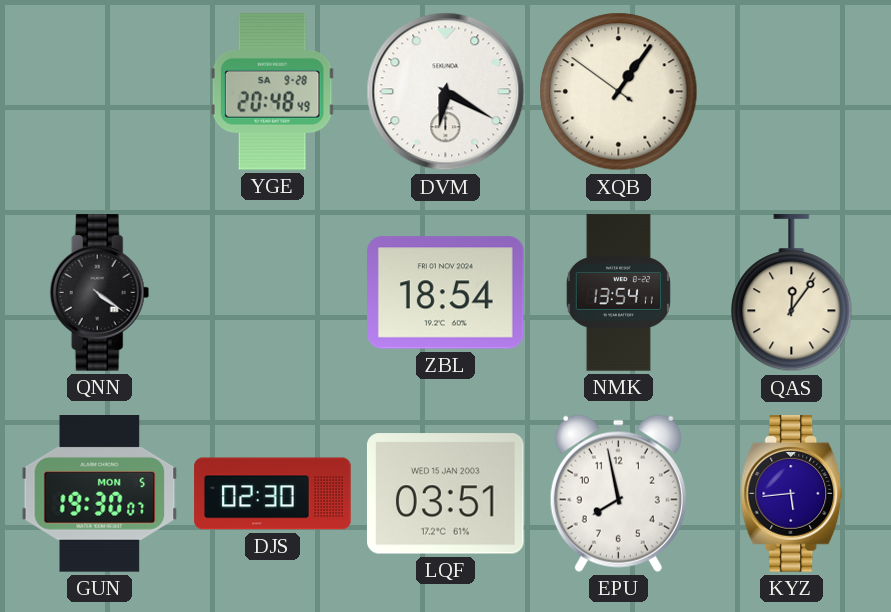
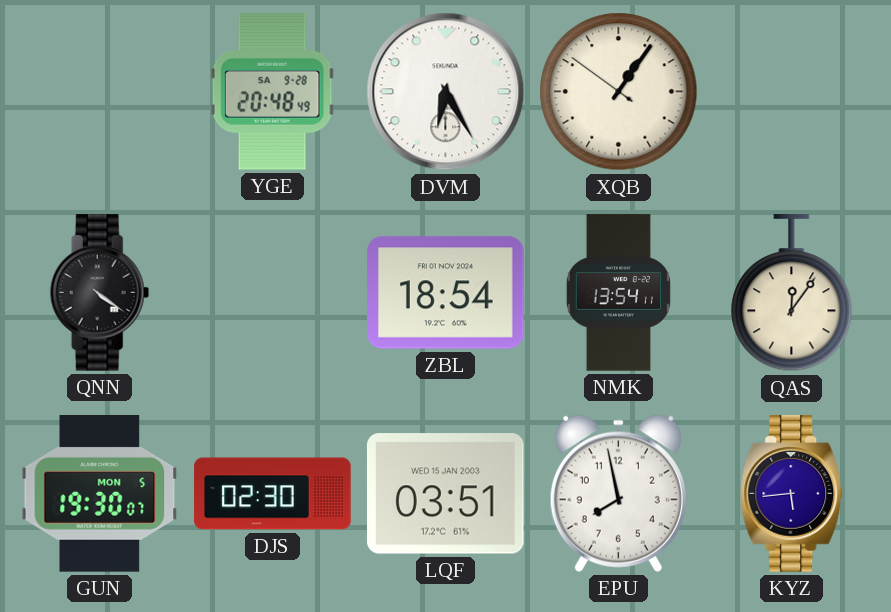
DVM: 6:20 -> 6:25
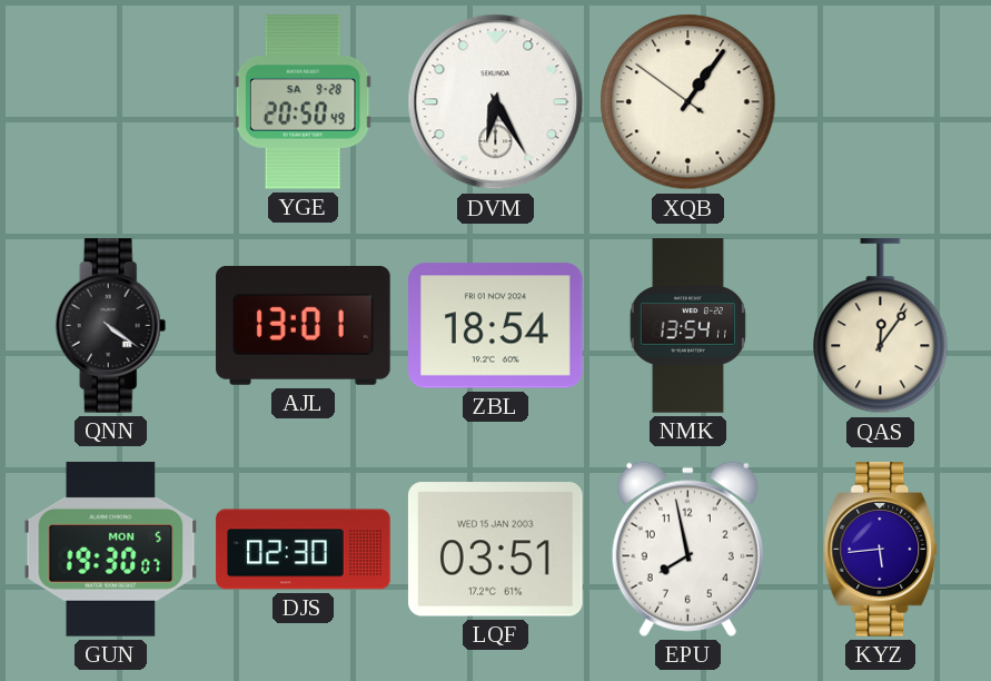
YGE: 20:48 -> 20:50
AJL: none -> 13:01
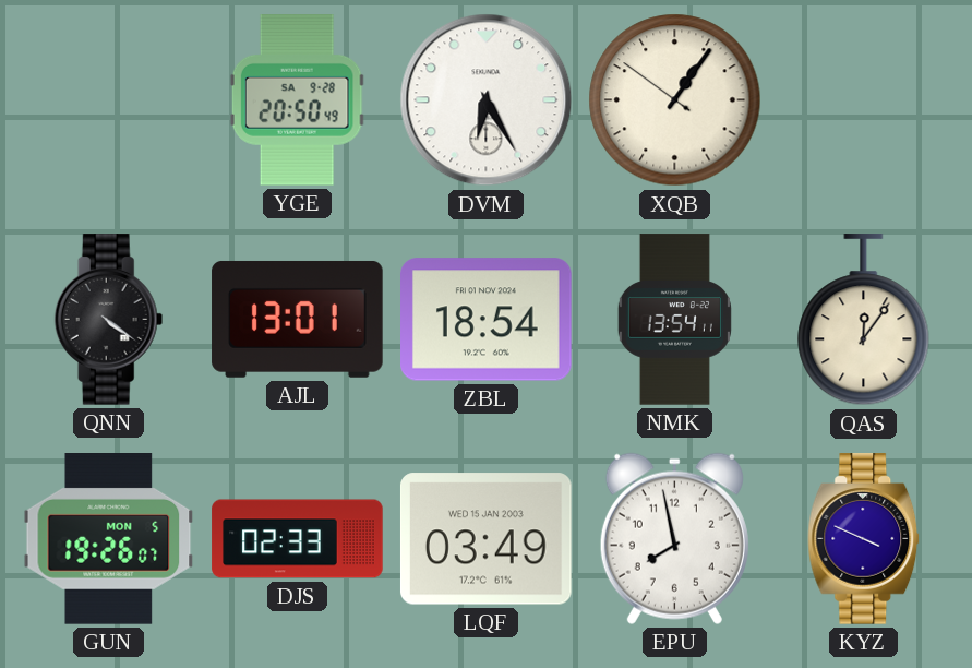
GUN: 19:30 -> 19:26
DJS: 02:30 -> 02:33
LQF: 03:51 -> 03:49
KYZ: 5:44 -> 3:49
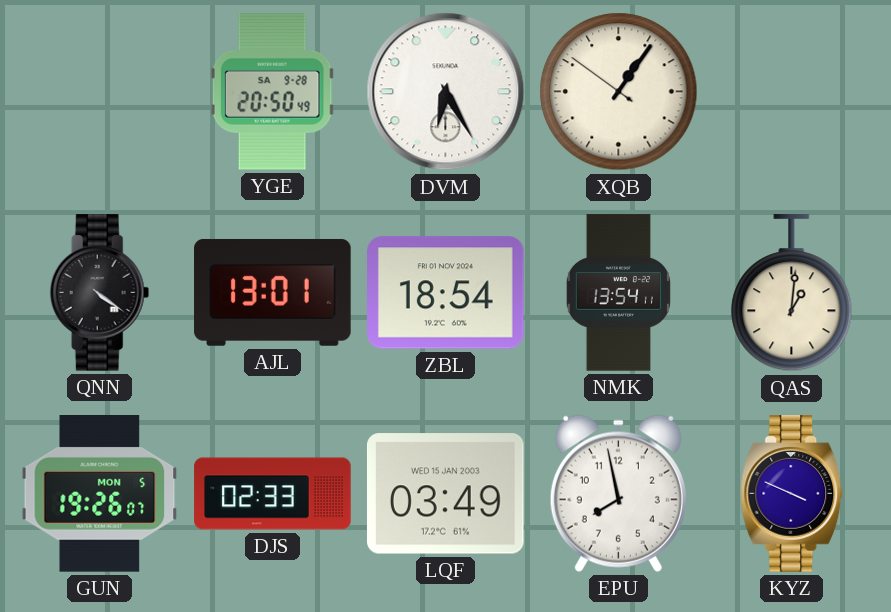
QAS: 12:06 -> 1:01
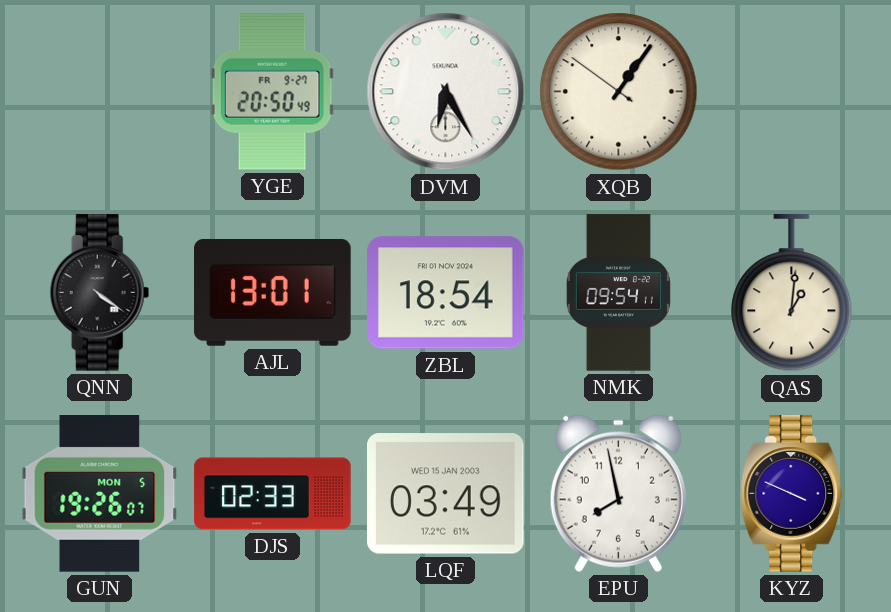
YGE date: SA 9-28 -> FR 9-27
NMK: 13:54 -> 09:54
